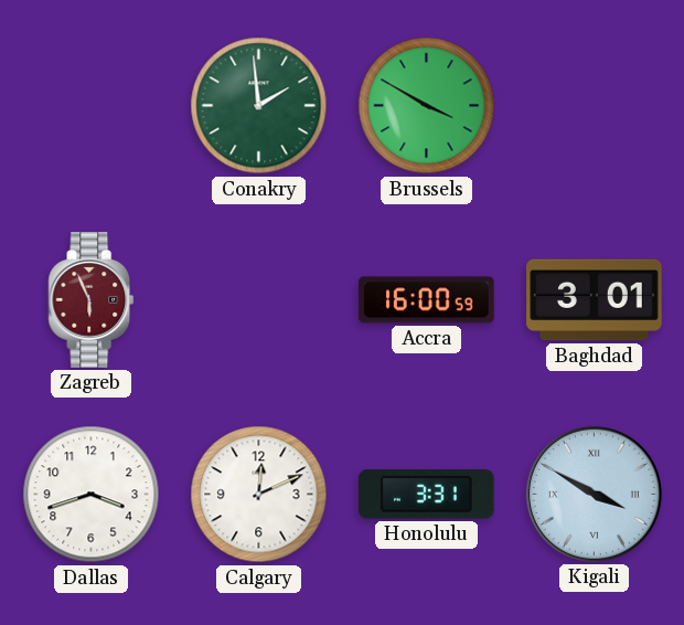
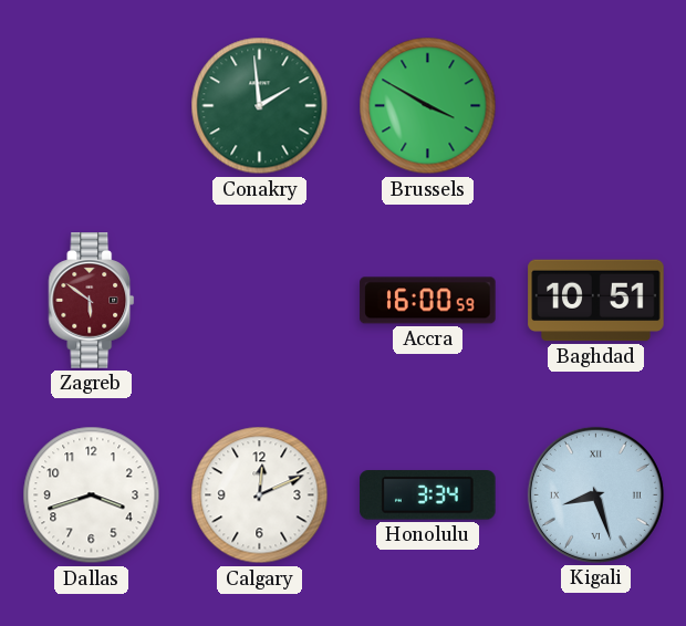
Zagreb: 5:56 -> 5:51
Baghdad: 3:01 -> 10:51
Honolulu: 3:31 -> 3:34
Kigali: 3:50 -> 8:27
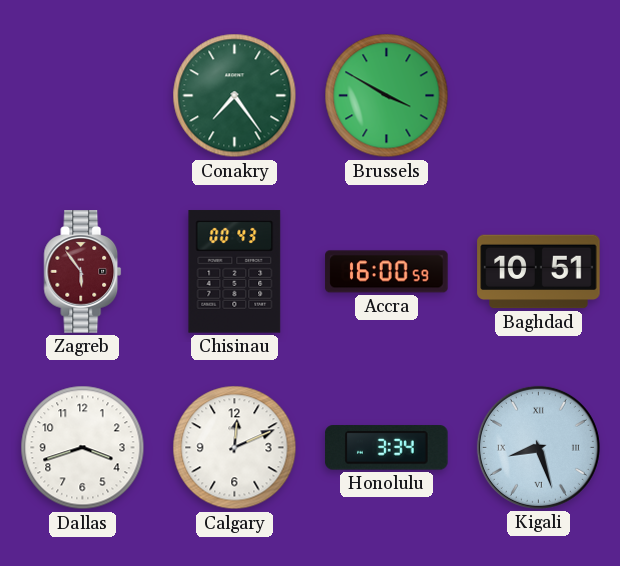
Conakry: 1:59 -> 7:24
Zagreb: 5:51 -> 5:54
Chisinau: none -> 00:43
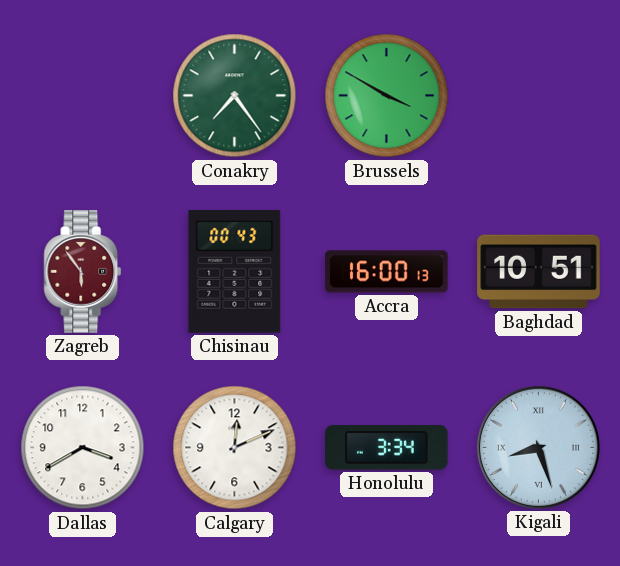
Accra: 16:00:59 -> 16:00:13
Dallas: 3:42 -> 3:40
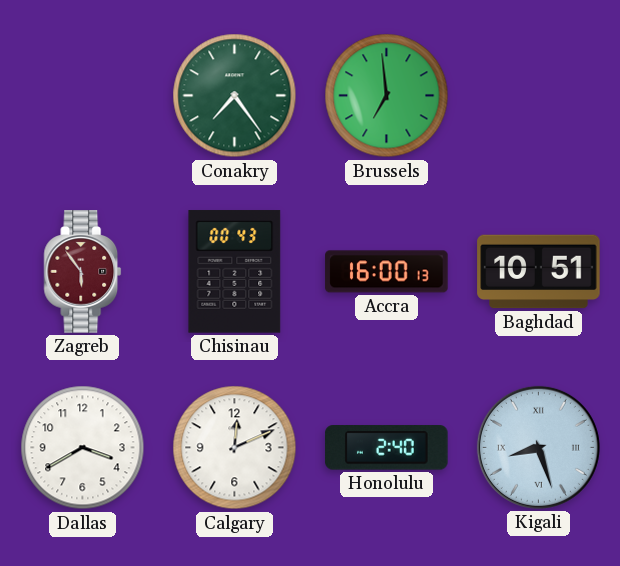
Brussels: 3:50 -> 6:59
Honolulu: 3:34 -> 2:40
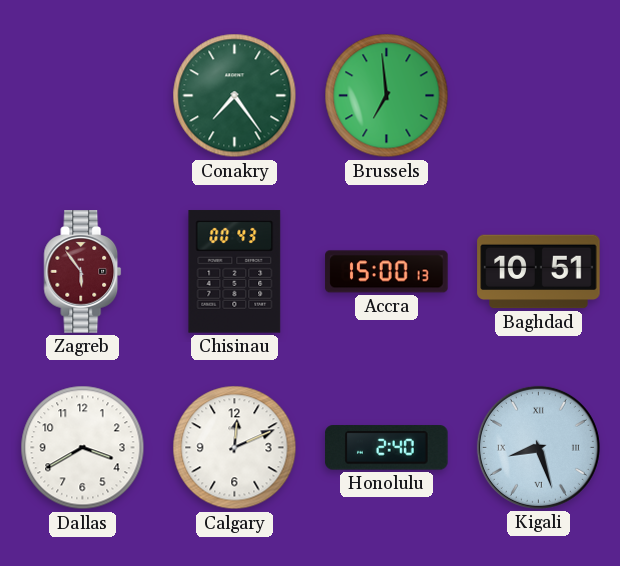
Accra: 16:00 -> 15:00
